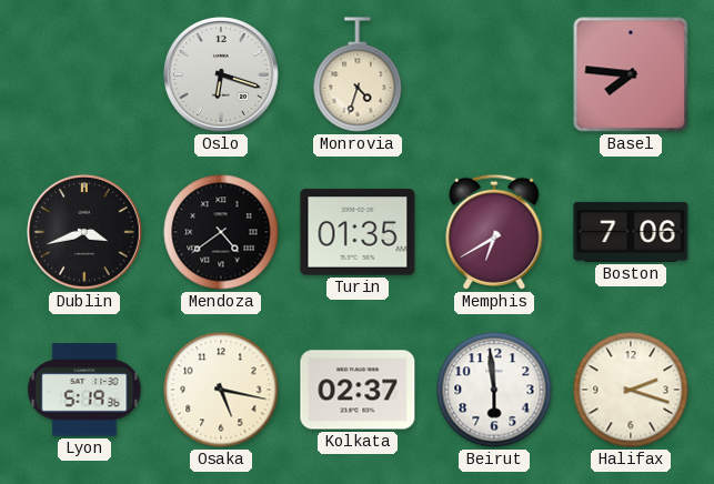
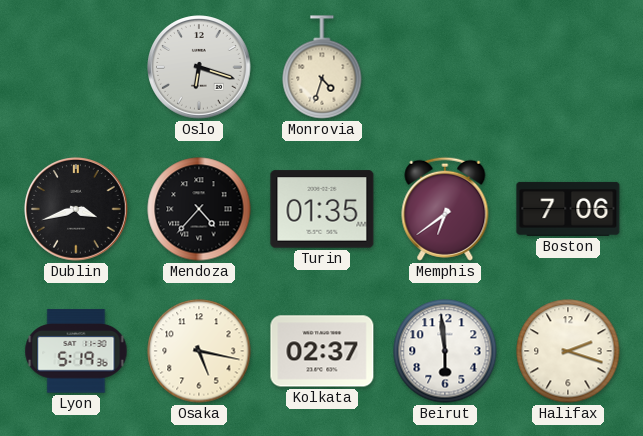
Basel: 7:46 -> none
Mendoza: 4:39 -> 4:37
Memphis: 6:40 -> 6:39
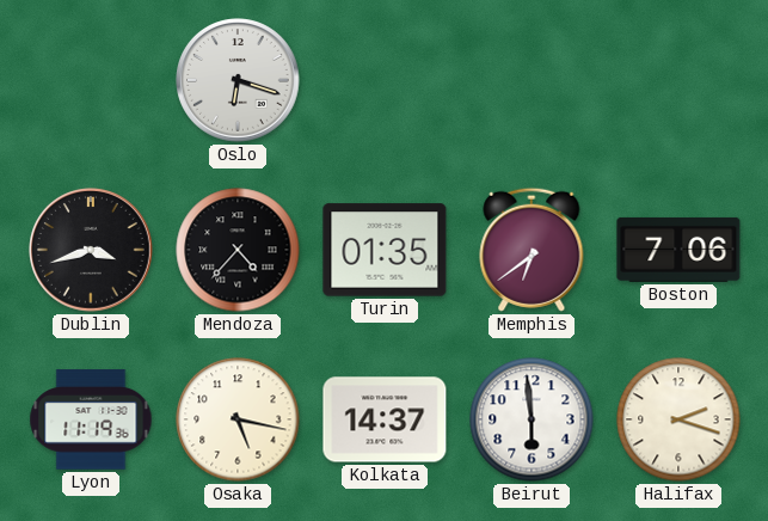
Monrovia: 4:33 -> none
Lyon: 5:19 -> 11:19
Kolkata: 02:37 -> 14:37
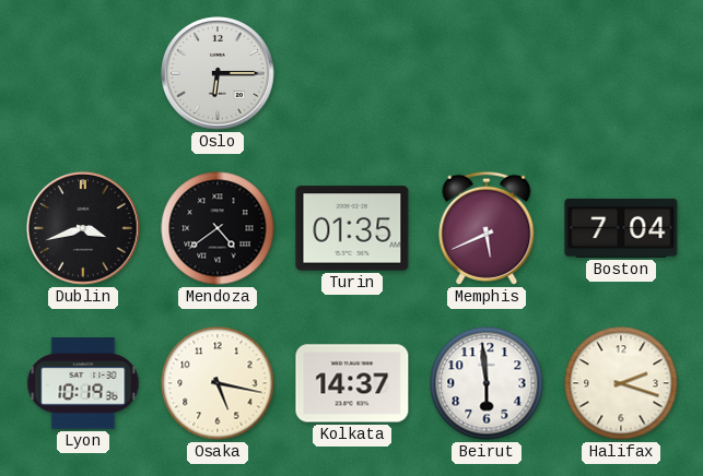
Oslo: 6:18 -> 6:15
Mendoza: 4:37 -> 4:39
Memphis: 6:39 -> 5:41
Boston: 7:06 -> 7:04
Lyon: 11:19 -> 10:19
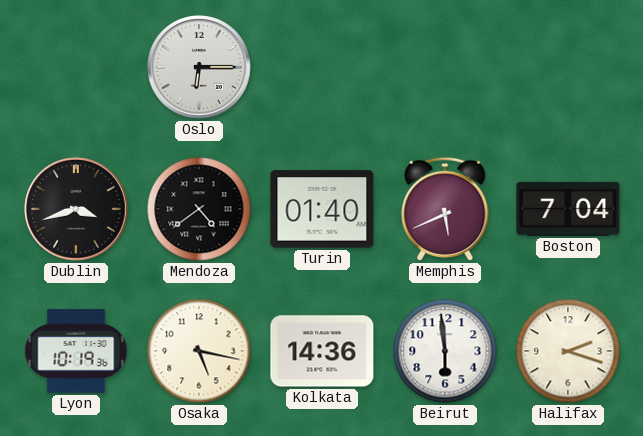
Turin: 01:35 -> 01:40
Kolkata: 14:37 -> 14:36
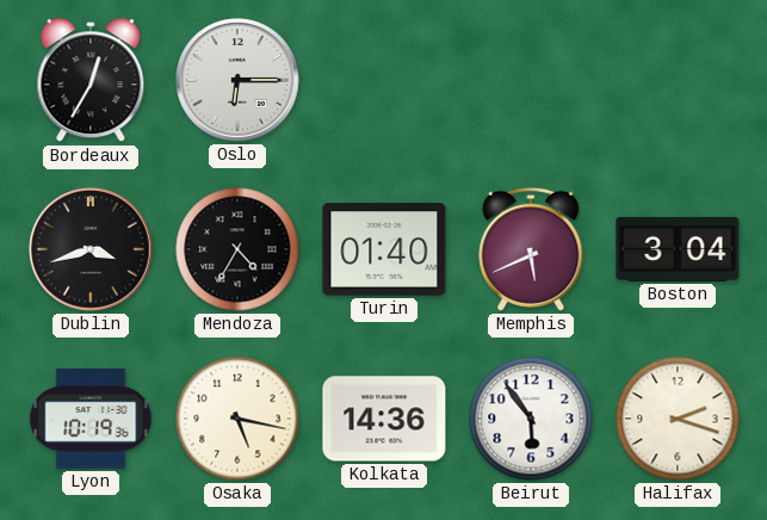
Bordeaux: none -> 12:35
Mendoza: 4:39 -> 4:35
Boston: 7:04 -> 3:04
Beirut: 5:59 -> 5:54
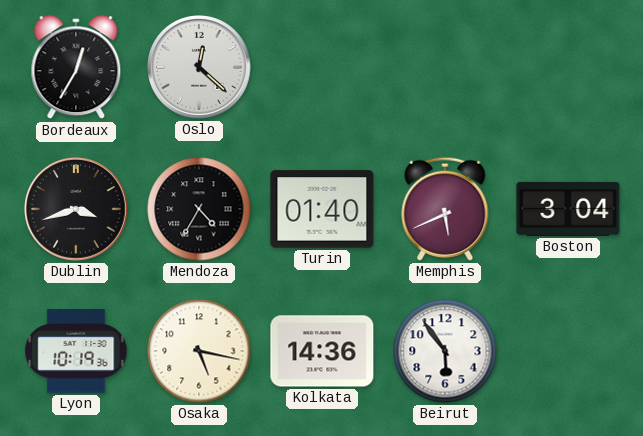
Oslo: 6:15 -> 12:22
Halifax: 2:18 -> none
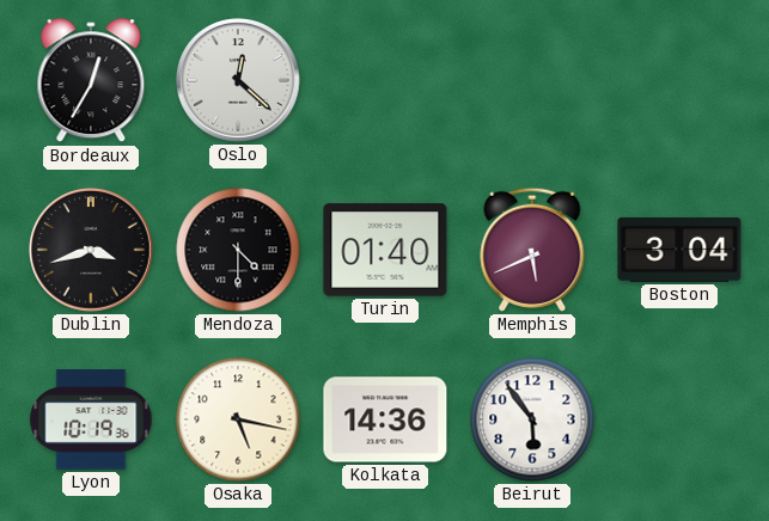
Mendoza: 4:35 -> 4:30
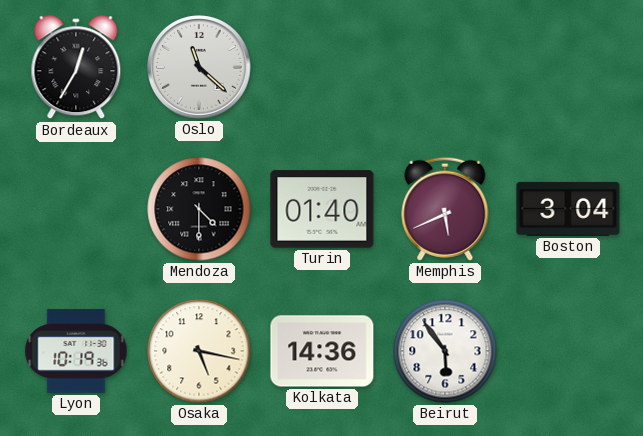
Oslo: 12:22 -> 11:22
Dublin: 3:42 -> none
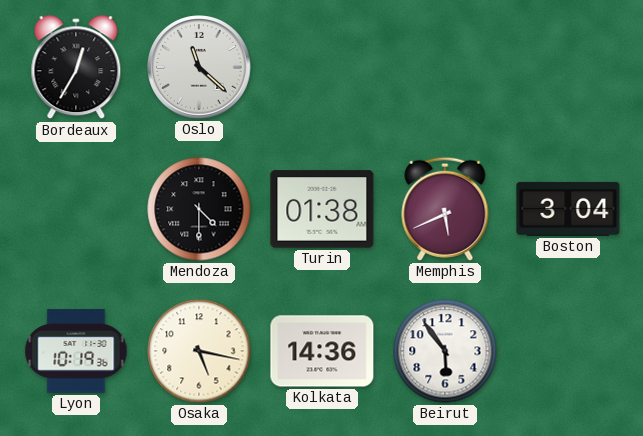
Turin: 01:40 -> 01:38
